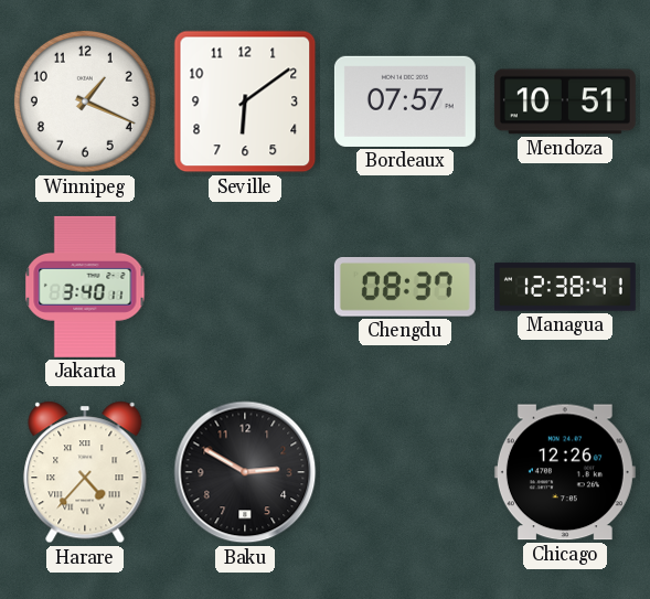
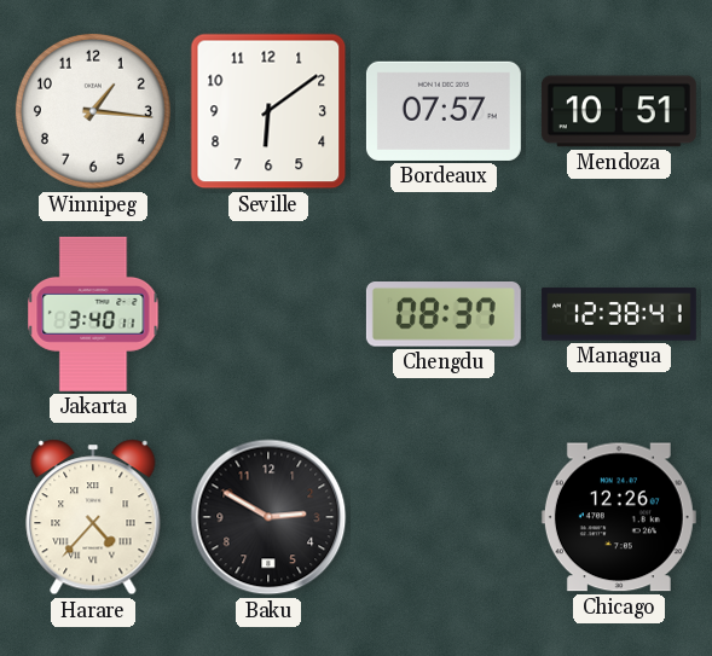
Winnipeg: 1:19 -> 1:16
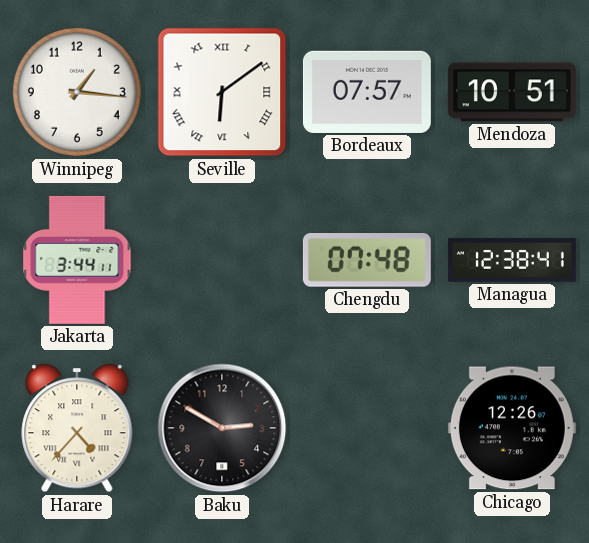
Seville numerals: Arabic -> Roman
Jakarta: 3:40 -> 3:44
Chengdu: 08:37 -> 07:48
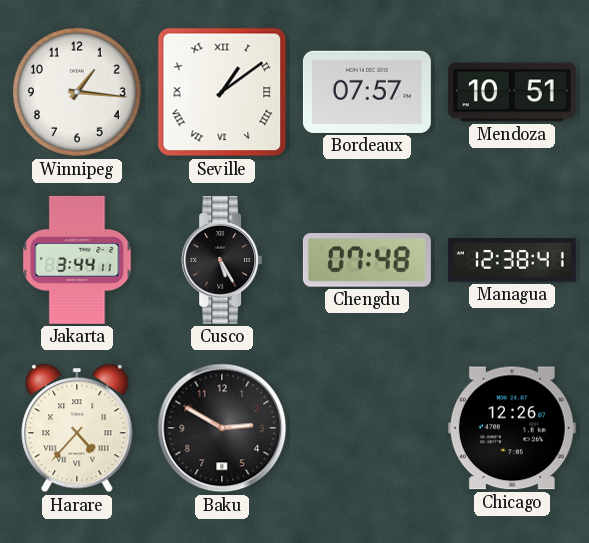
Seville: 6:09 -> 1:09
Cusco: none -> 5:25
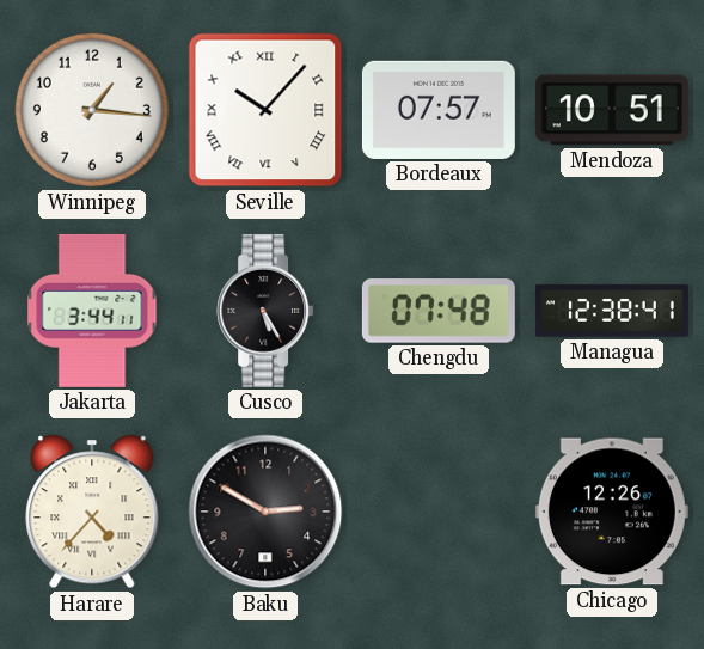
Seville: 1:09 -> 10:07
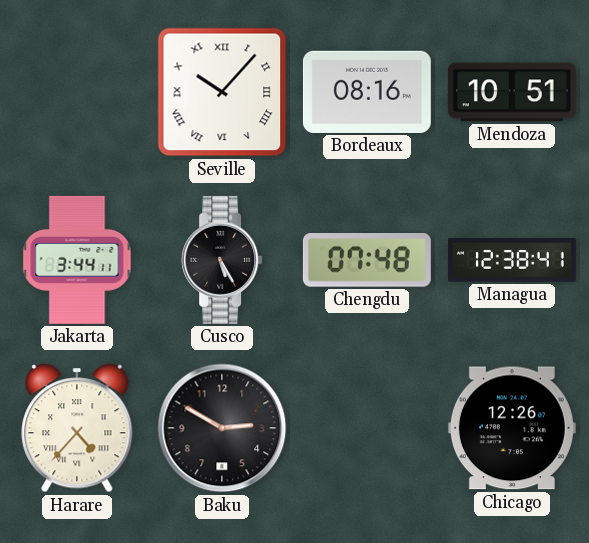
Winnipeg: 1:16 -> none
Bordeaux: 07:57 -> 08:16
